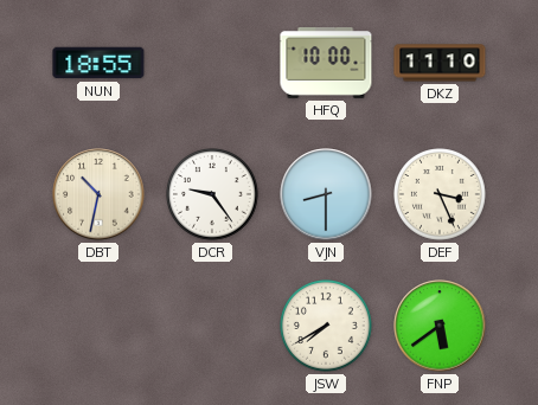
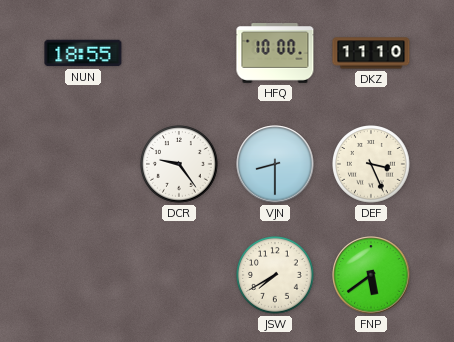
DBT: 10:32 -> none
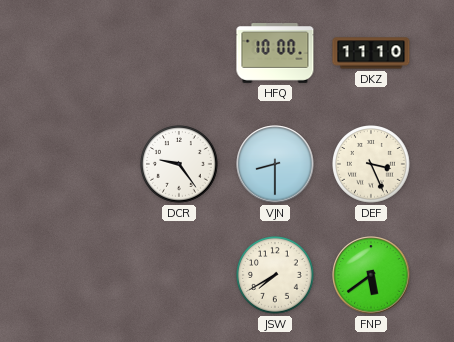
NUN: 18:55 -> none
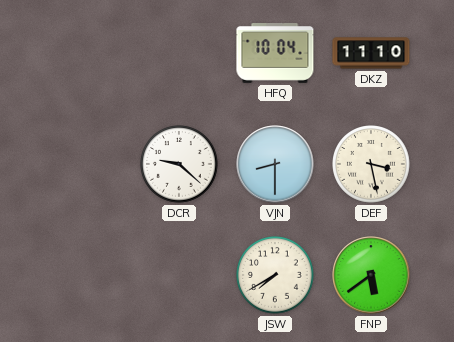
HFQ: 10:00 -> 10:04
DCR: 9:24 -> 9:22
DEF: 3:26 -> 3:28
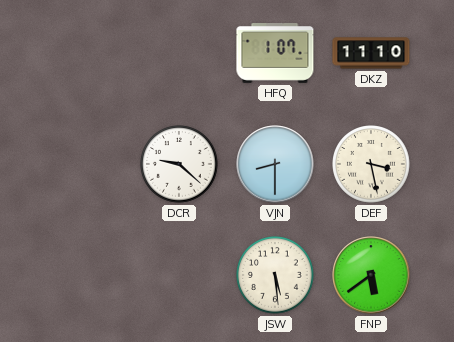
HFQ: 10:04 -> 1:07
JSW: 7:40 -> 5:29
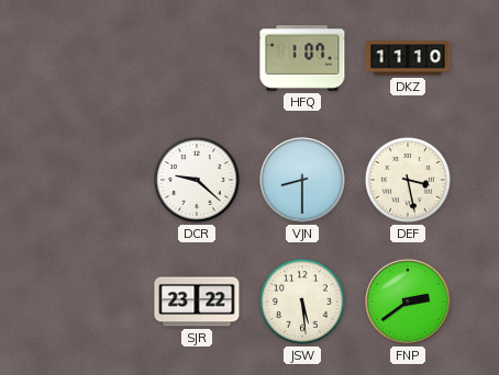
SJR: none -> 23:22
FNP: 5:39 -> 2:39
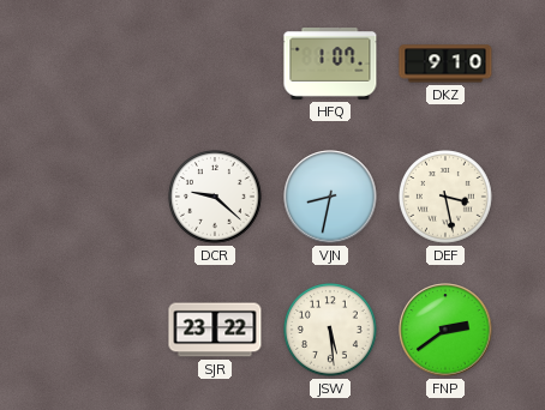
DKZ: 11:10 -> 9:10
VJN: 8:30 -> 8:32
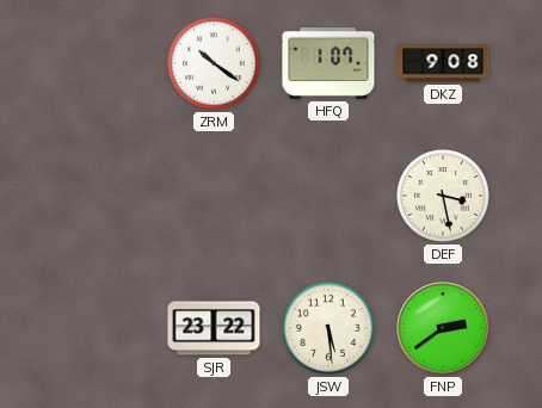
ZRM: none -> 10:21
DKZ: 9:10 -> 9:08
DCR: 9:22 -> none
VJN: 8:32 -> none
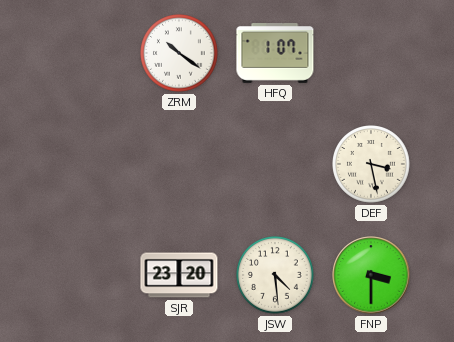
DKZ: 9:08 -> none
SJR: 23:22 -> 23:20
JSW: 5:29 -> 4:29
FNP: 2:39 -> 3:30
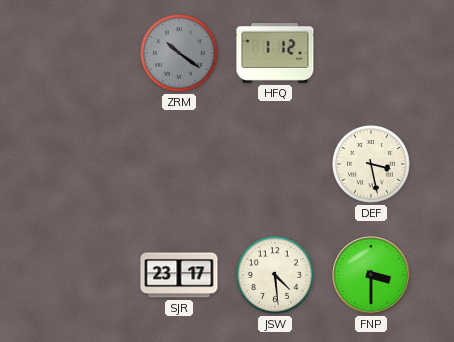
ZRM dial: white -> grey
HFQ: 1:07 -> 1:12
SJR: 23:20 -> 23:17
